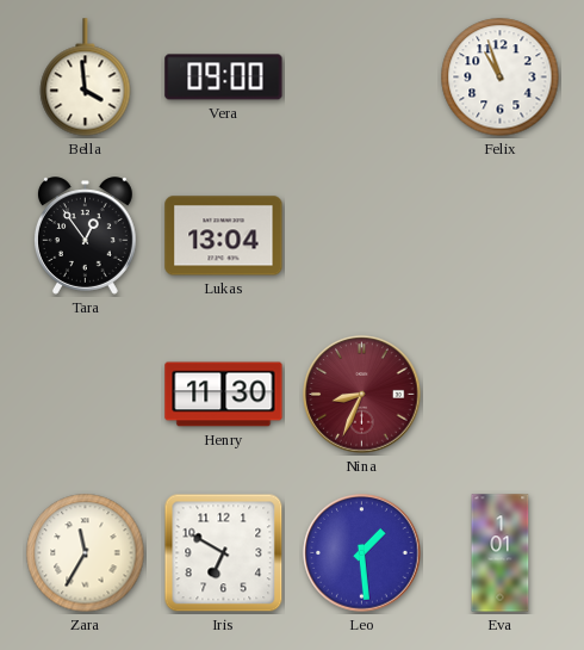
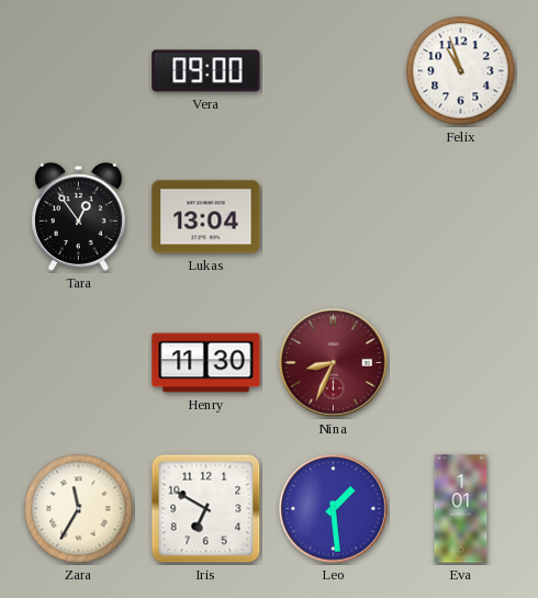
Bella: 3:59 -> none
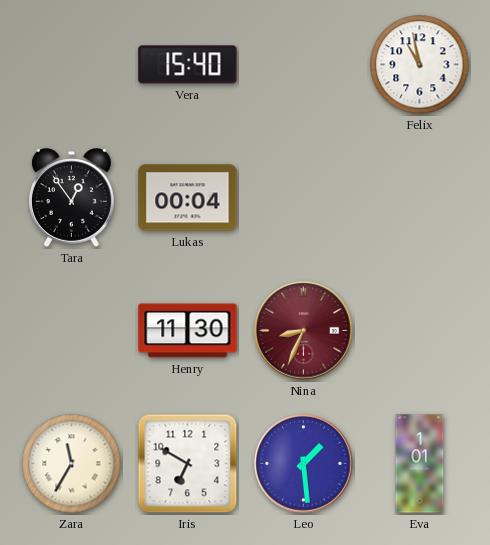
Vera: 09:00 -> 15:40
Felix: 10:57 -> 10:58
Lukas: 13:04 -> 00:04
